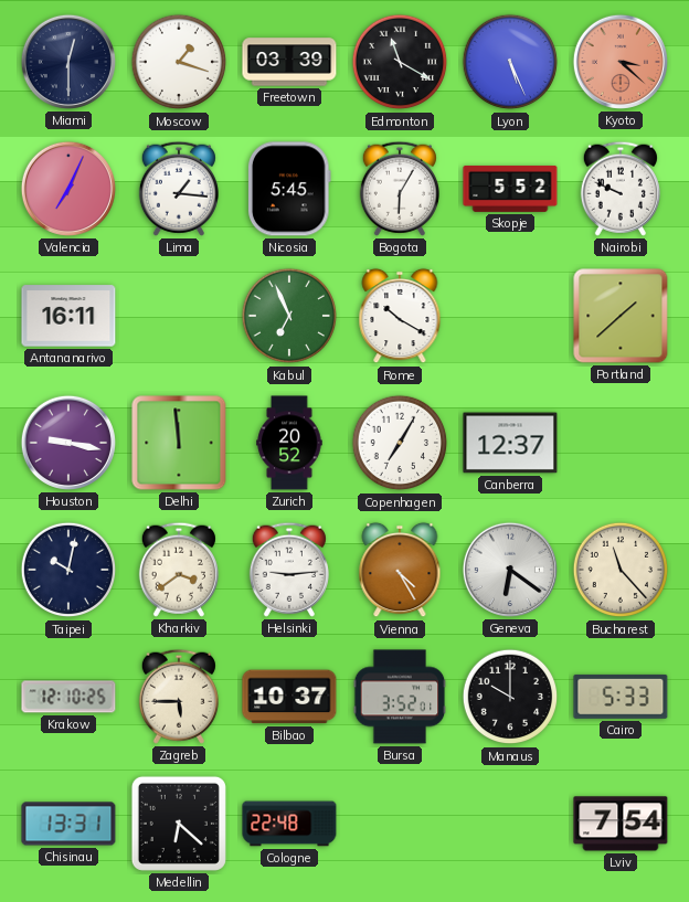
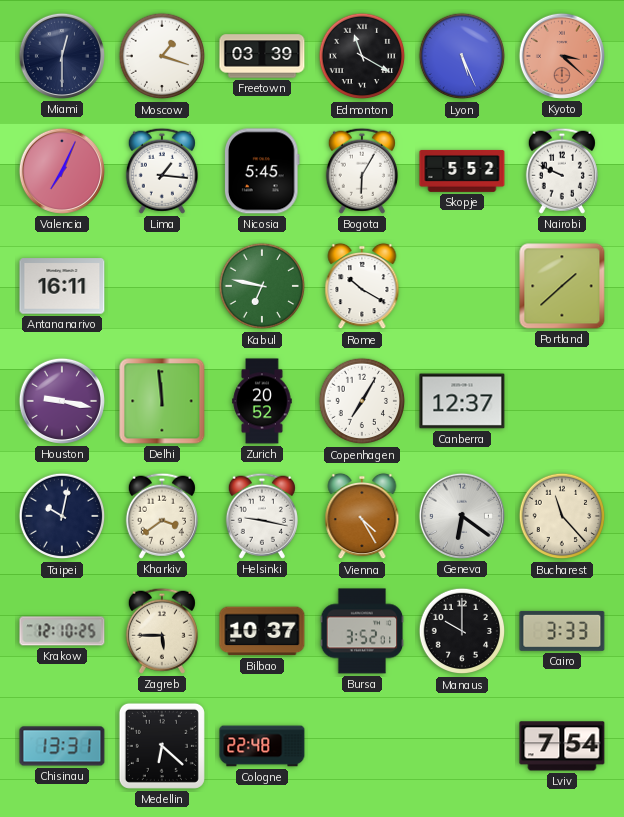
Kabul: 6:56 -> 6:47
Helsinki: 9:14 -> 9:17
Cairo: 5:33 -> 3:33
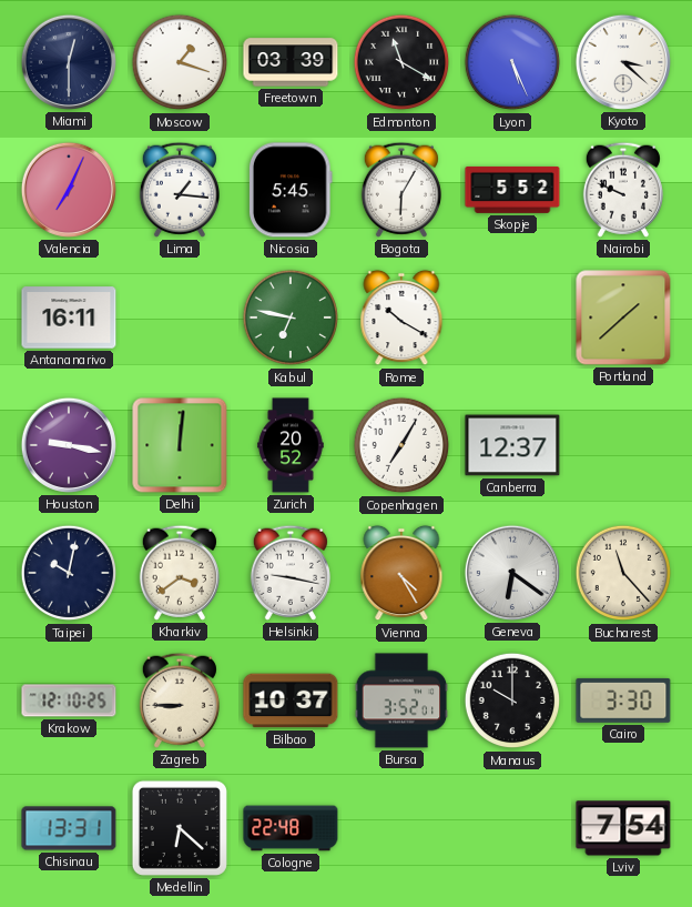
Kyoto dial: salmon -> white
Delhi: 11:59 -> 12:01
Zagreb: 5:45 -> 8:45
Cairo: 3:33 -> 3:30
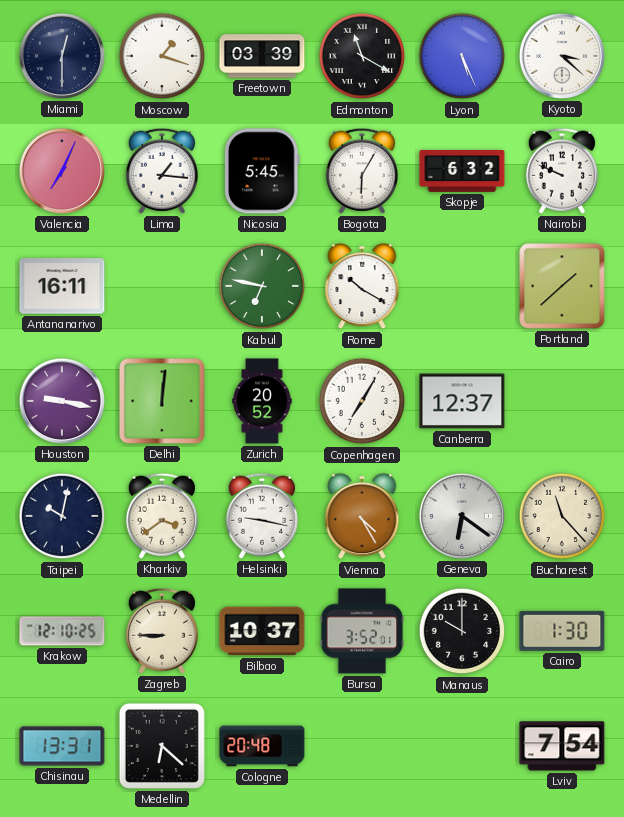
Skopje: 5:52 -> 6:32
Cairo: 3:30 -> 1:30
Cologne: 22:48 -> 20:48
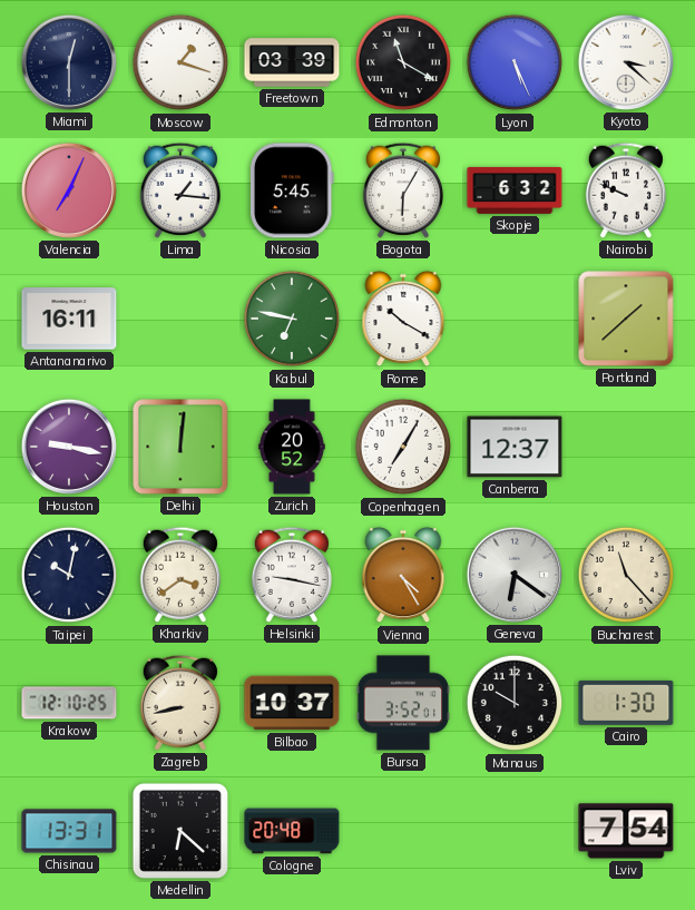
Zagreb: 8:45 -> 8:43
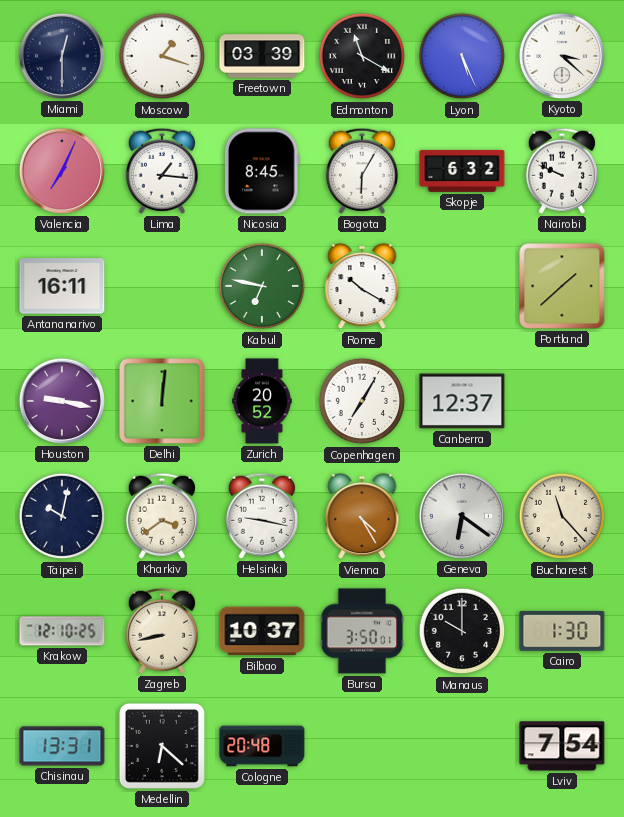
Nicosia: 5:45 -> 8:45
Bursa: 3:52 -> 3:50
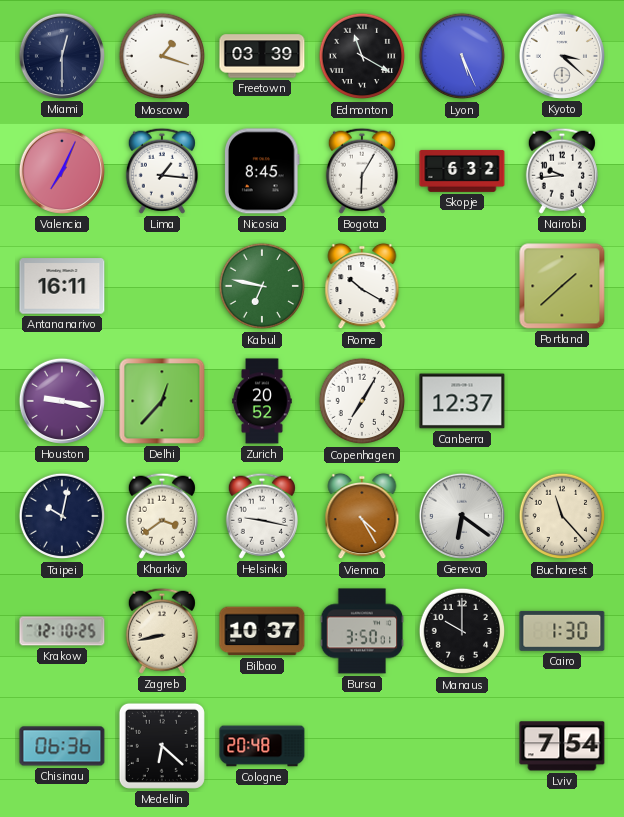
Nairobi: 9:49 -> 9:44
Delhi: 12:01 -> 12:37
Chisinau: 13:31 -> 06:36
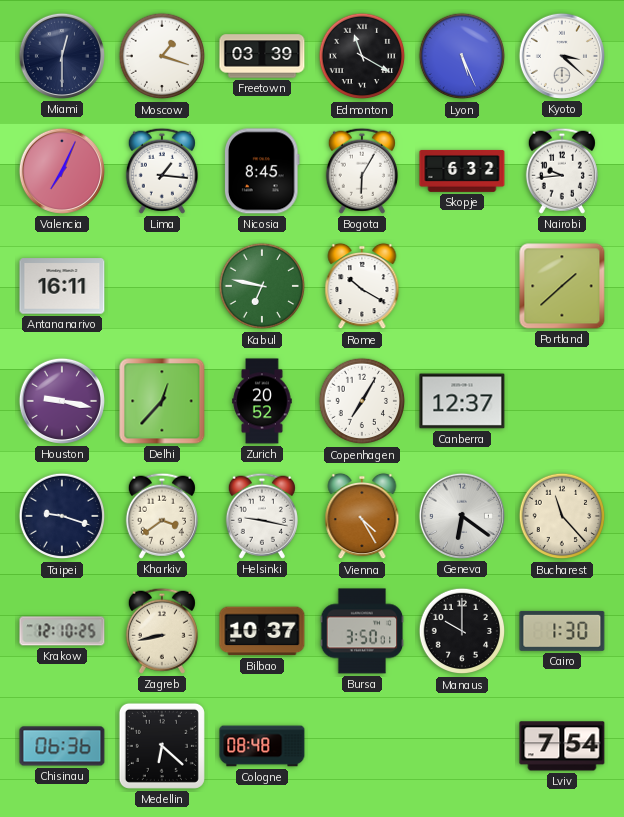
Taipei: 10:02 -> 9:18
Cologne: 20:48 -> 08:48
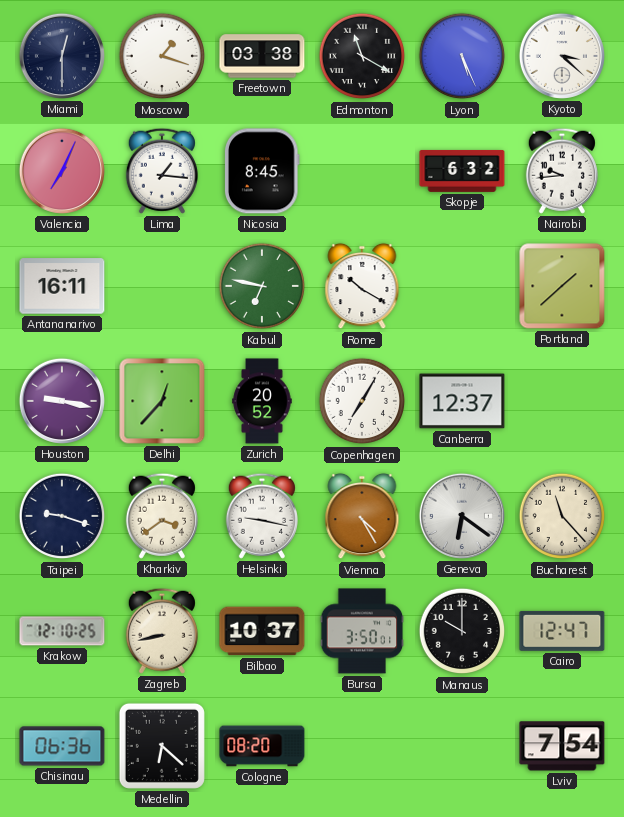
Freetown: 03:39 -> 03:38
Bogota: 6:05 -> none
Cairo: 1:30 -> 12:47
Cologne: 08:48 -> 08:20
